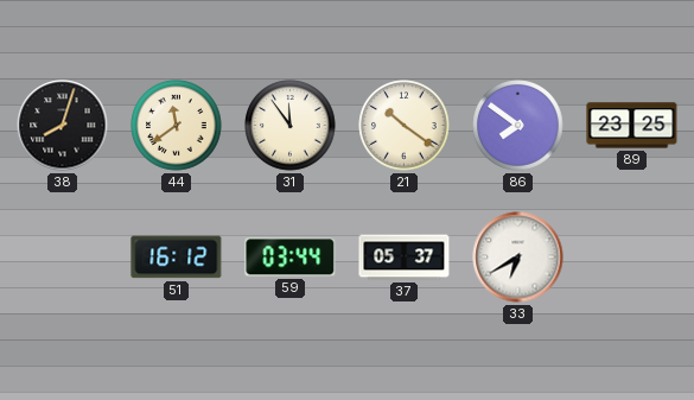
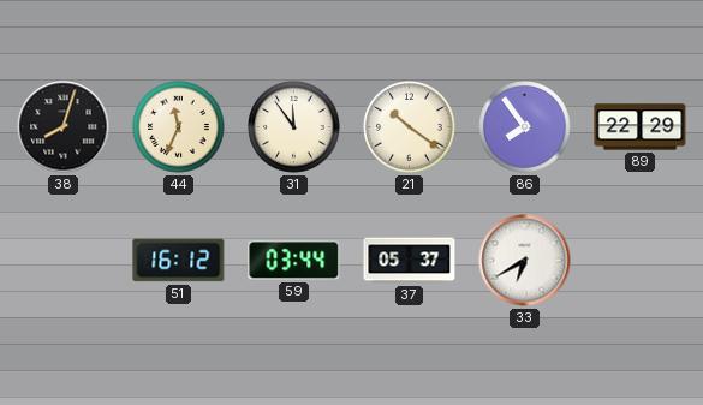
44: 11:39 -> 11:34
86: 7:51 -> 7:54
89: 23:25 -> 22:29
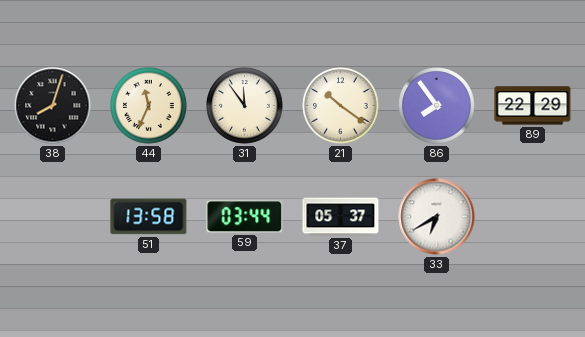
51: 16:12 -> 13:58
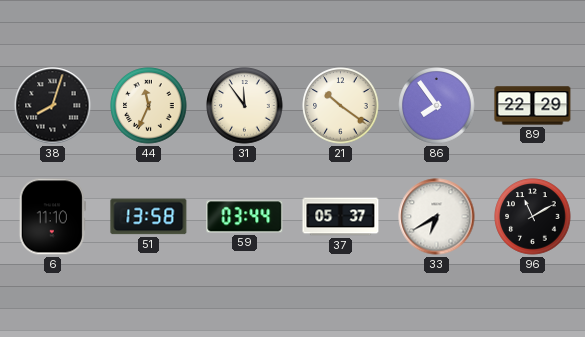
6: none -> 11:10
96: none -> 11:10
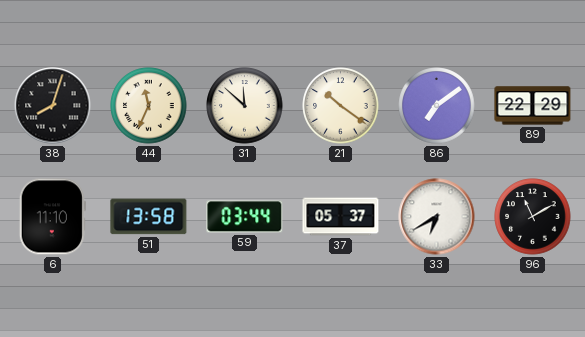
31: 11:54 -> 11:52
86: 7:54 -> 7:09
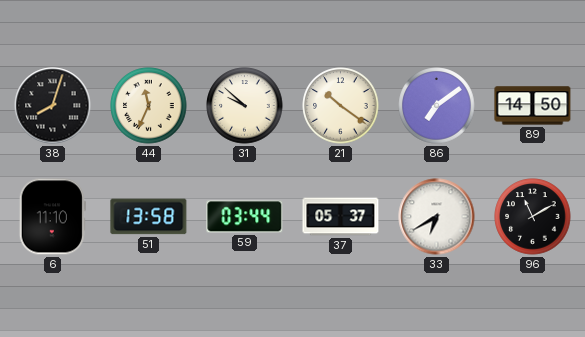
31: 11:52 -> 9:52
89: 22:29 -> 14:50
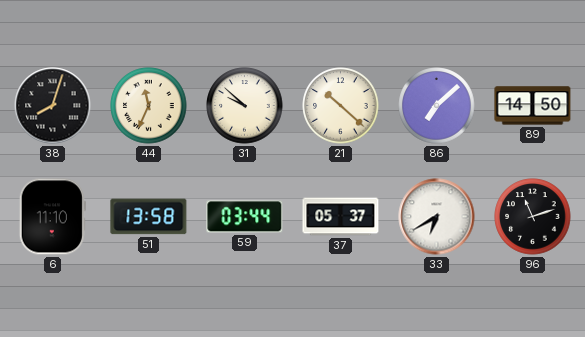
21: 10:21 -> 10:22
86: 7:09 -> 7:08
96: 11:10 -> 11:12
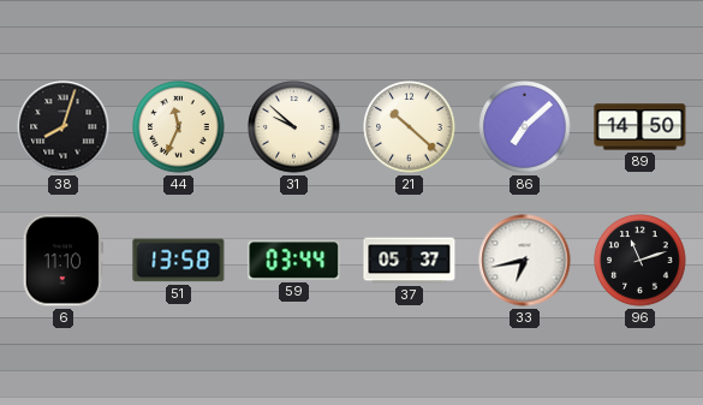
33: 6:40 -> 6:43
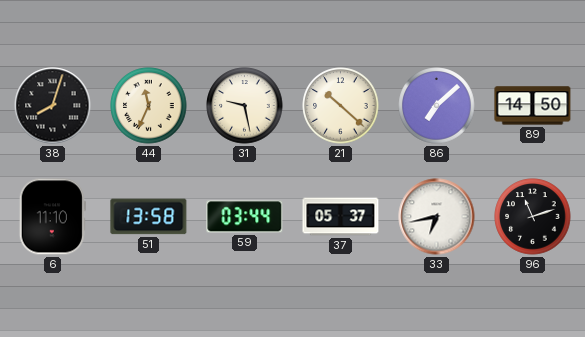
31: 9:52 -> 9:28
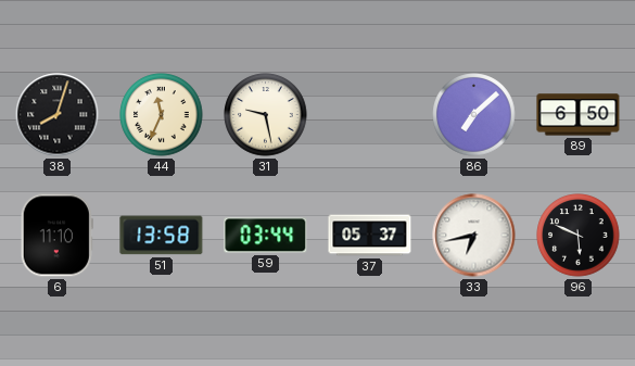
21: 10:22 -> none
89: 14:50 -> 6:50
96: 11:12 -> 5:49
